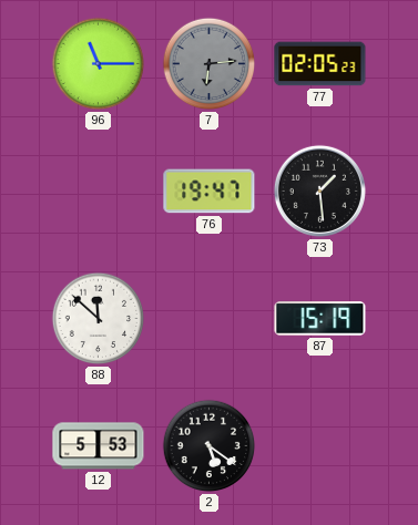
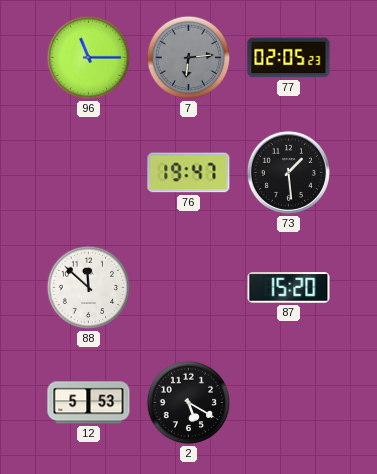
87: 15:19 -> 15:20
2: 5:21 -> 5:20
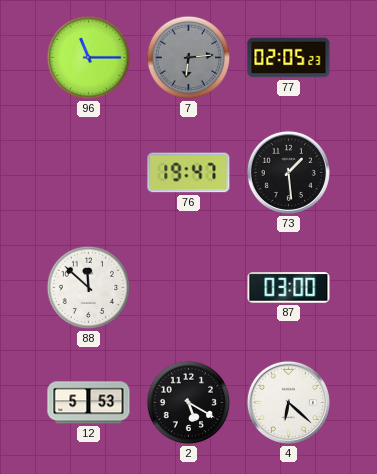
87: 15:20 -> 03:00
4: none -> 6:22
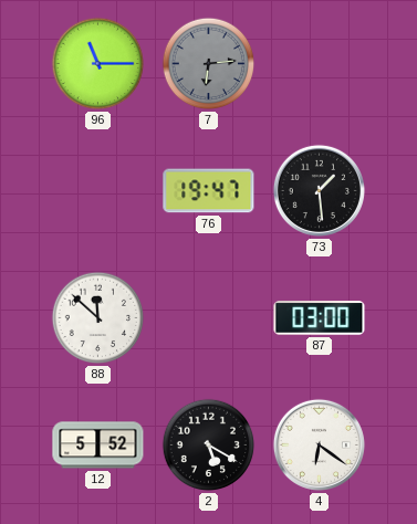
77: 02:05 -> none
12: 5:53 -> 5:52
4: 6:22 -> 6:21
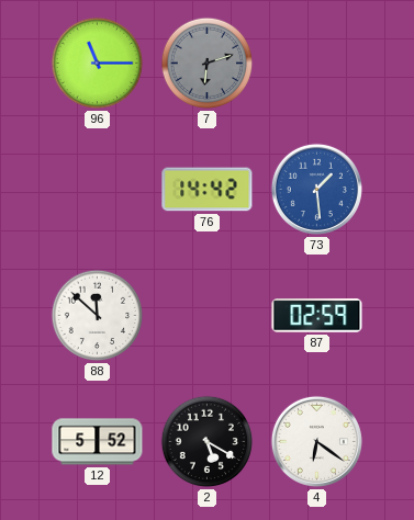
7: 6:14 -> 6:12
76: 19:47 -> 14:42
73 dial: black -> blue
87: 03:00 -> 02:59
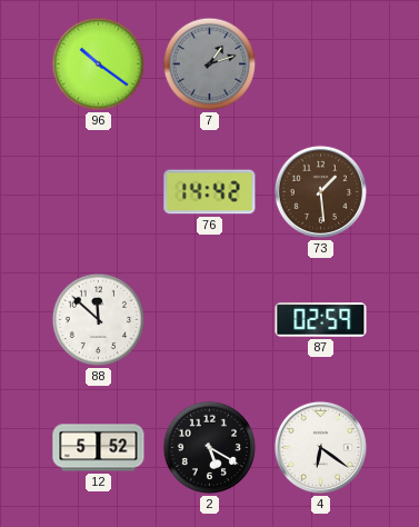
96: 11:15 -> 10:21
7: 6:12 -> 1:12
73 dial: blue -> brown
